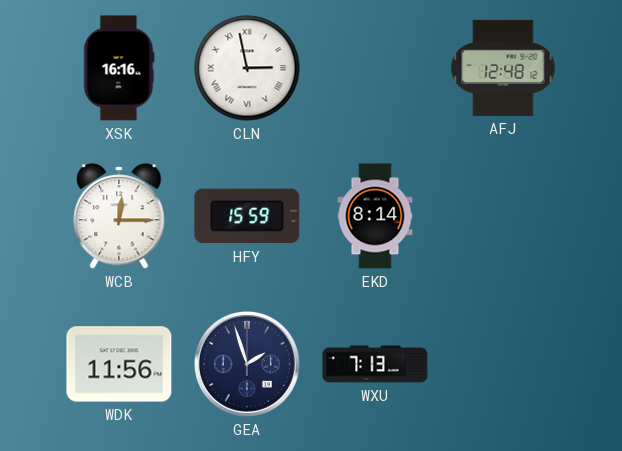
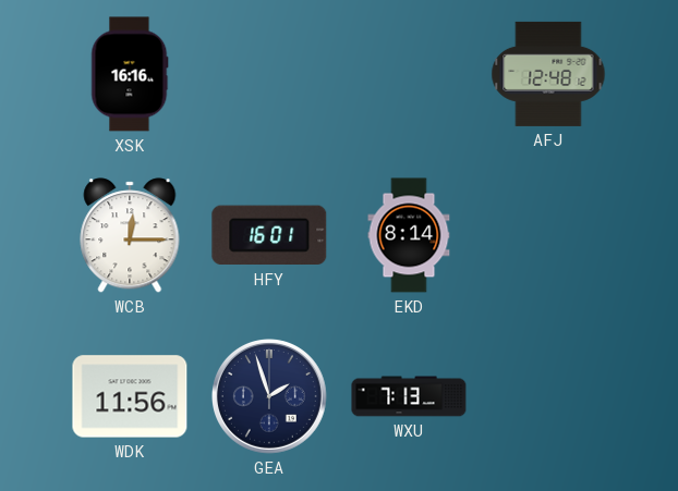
CLN: 2:58 -> none
HFY: 15:59 -> 16:01
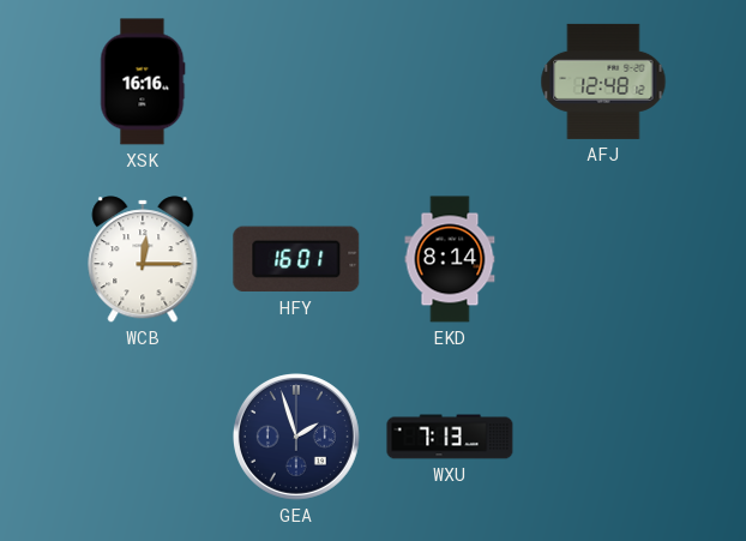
WDK: 11:56 -> none
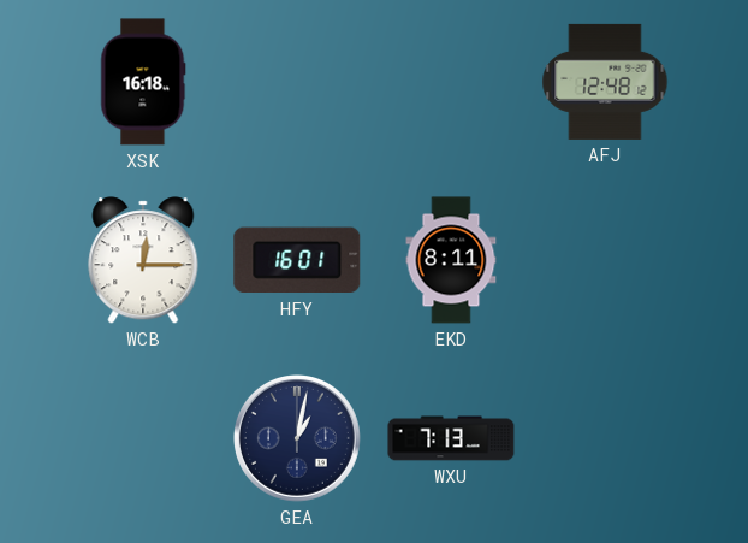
XSK: 16:16 -> 16:18
EKD: 8:14 -> 8:11
GEA: 1:57 -> 1:02
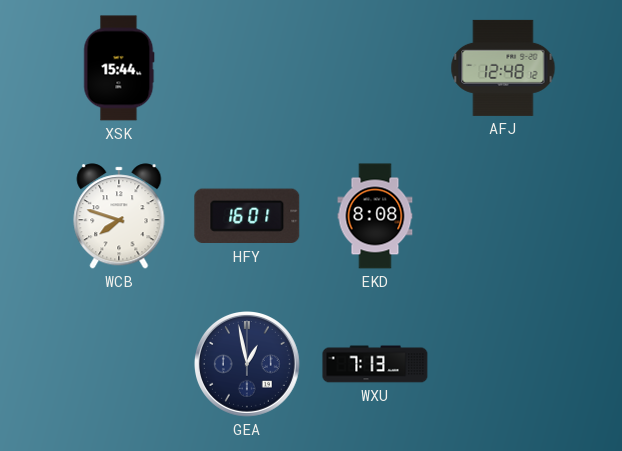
XSK: 16:18 -> 15:44
WCB: 12:15 -> 7:48
EKD: 8:11 -> 8:08
GEA: 1:02 -> 12:58
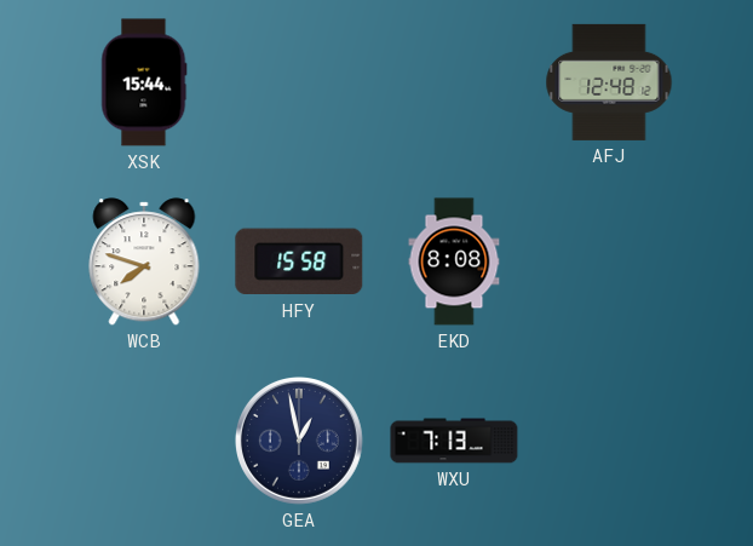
HFY: 16:01 -> 15:58
